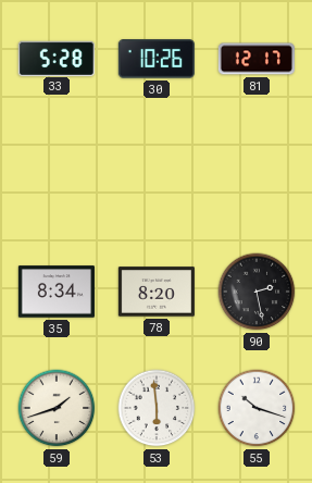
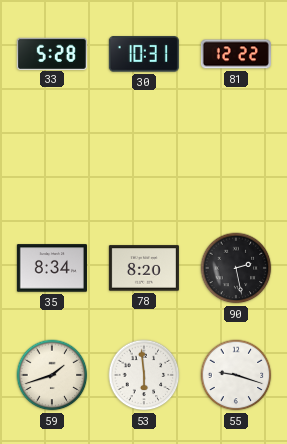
30: 10:26 -> 10:31
81: 12:17 -> 12:22
55: 10:18 -> 9:18
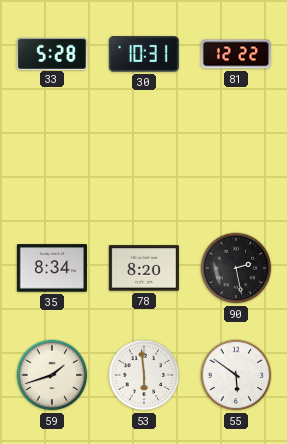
55: 9:18 -> 5:51
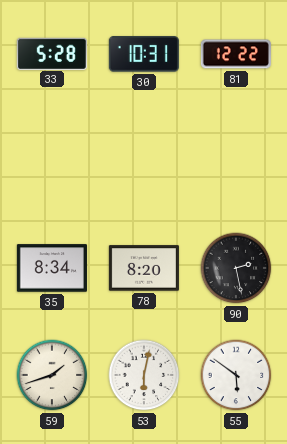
53: 5:59 -> 6:02
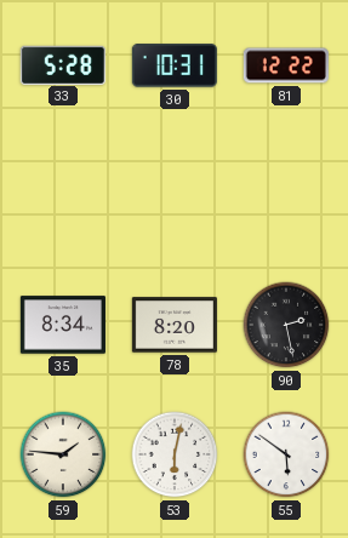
59: 1:42 -> 1:46
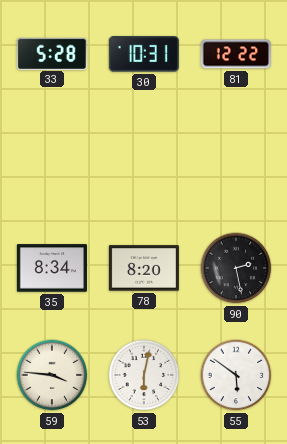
59: 1:46 -> 3:46
